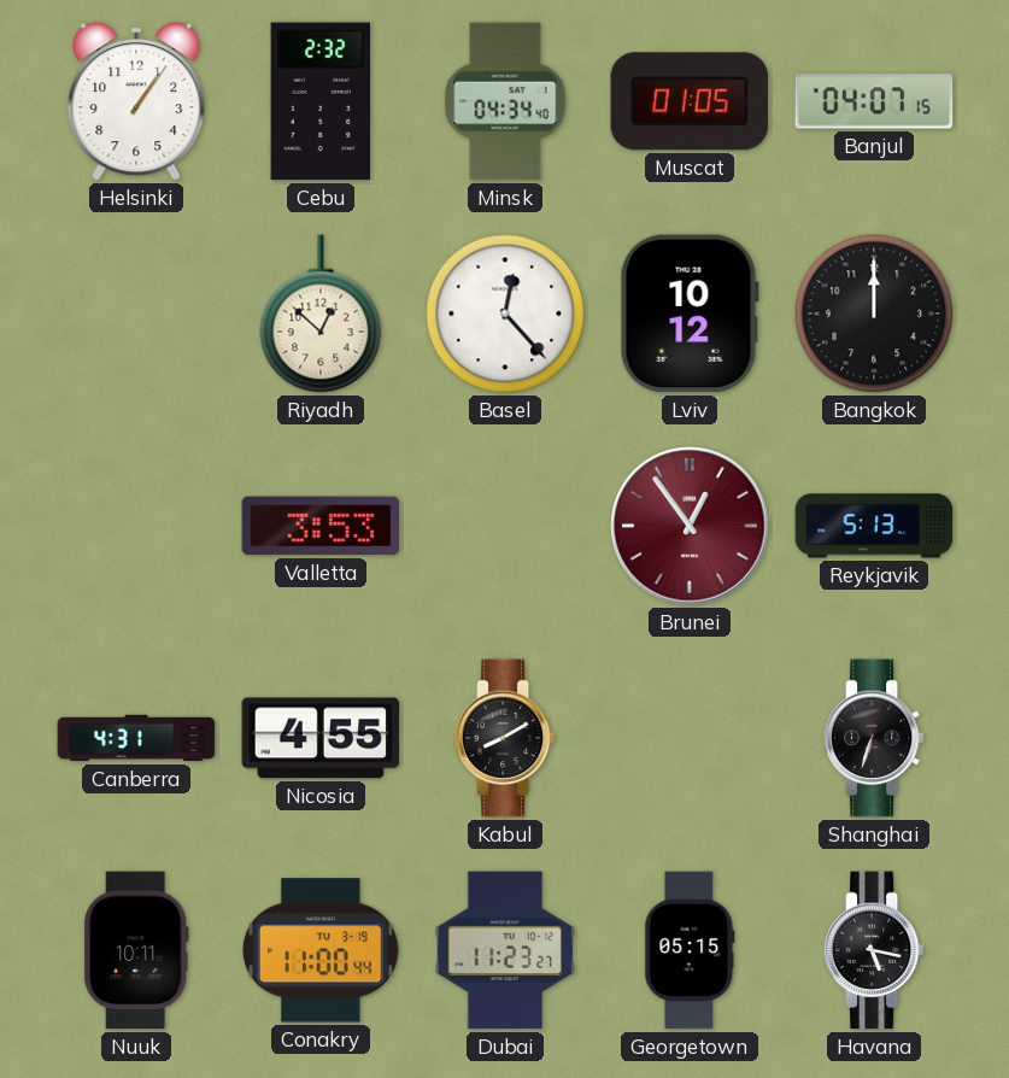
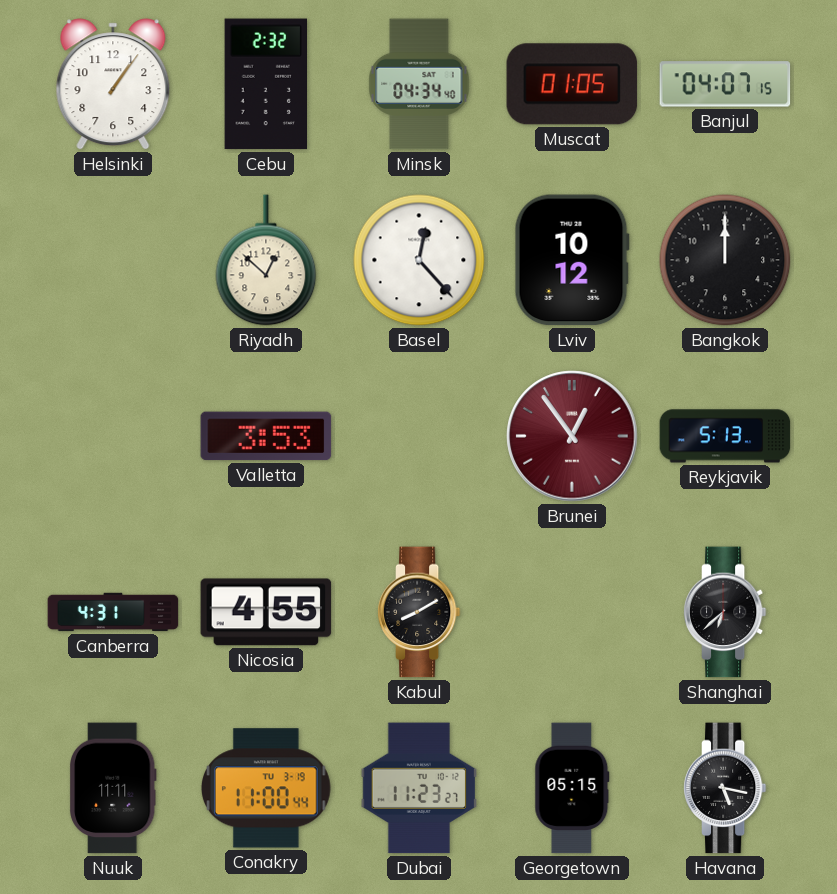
Shanghai: 6:33 -> 6:38
Nuuk: 10:11 -> 11:11
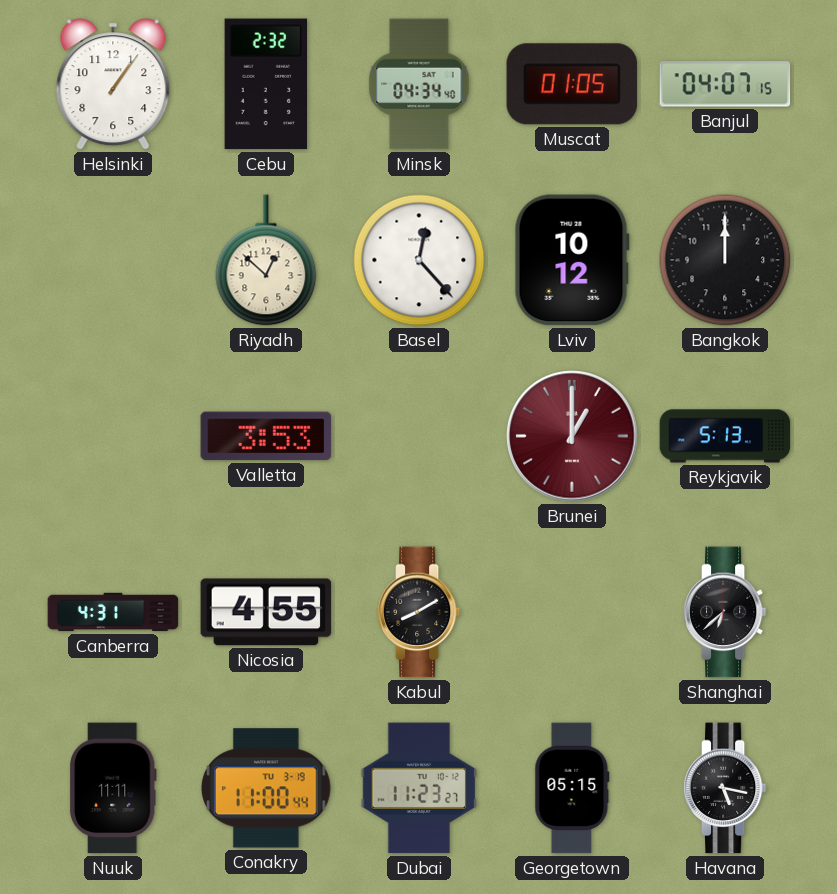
Brunei: 12:54 -> 1:00
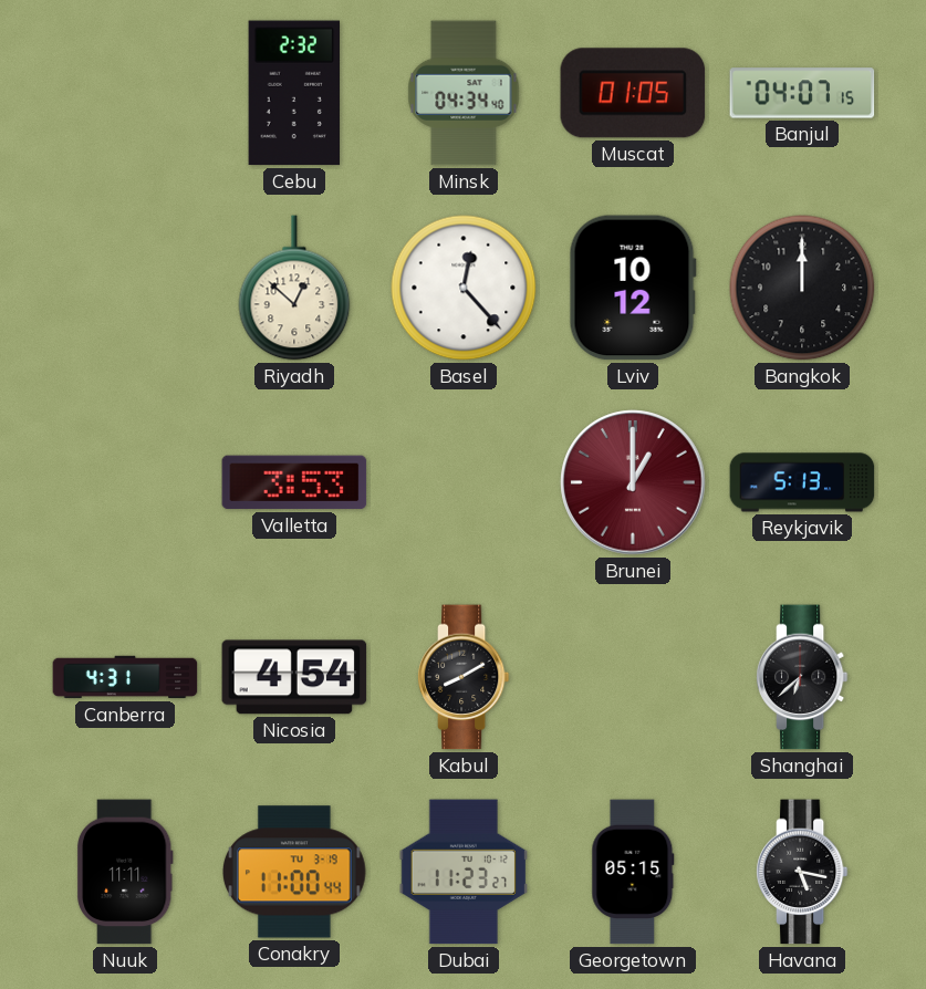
Helsinki: 1:06 -> none
Nicosia: 4:55 -> 4:54
